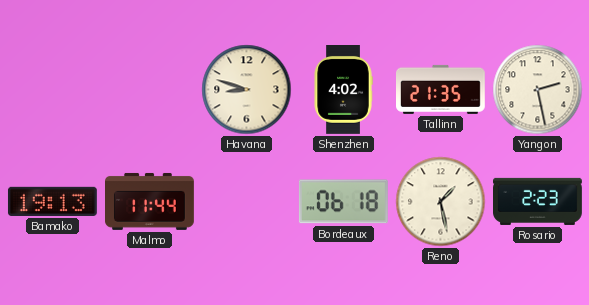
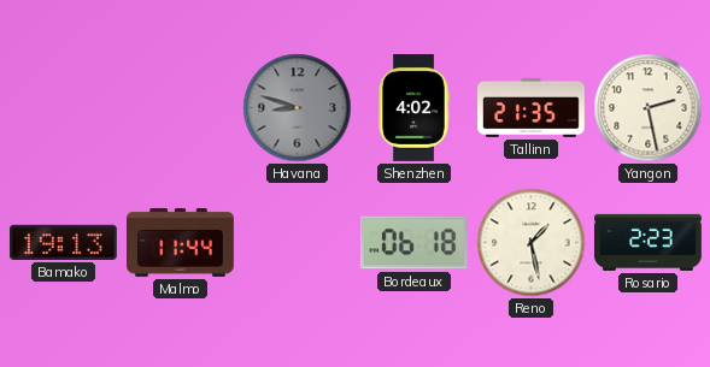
Havana dial: cream -> grey
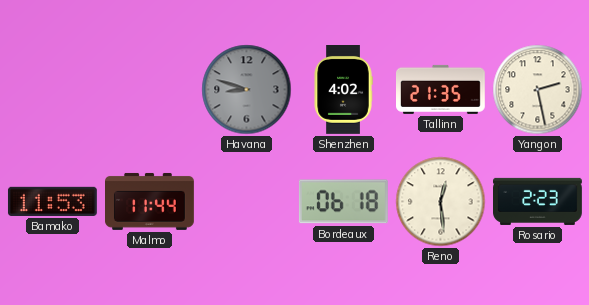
Bamako: 19:13 -> 11:53
Reno: 1:28 -> 12:29
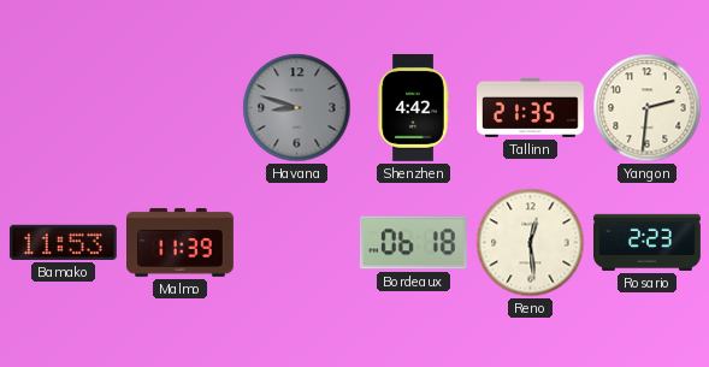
Shenzhen: 4:02 -> 4:42
Yangon: 2:28 -> 2:31
Malmo: 11:44 -> 11:39
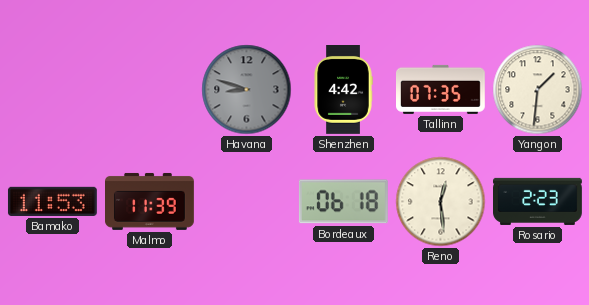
Tallinn: 21:35 -> 07:35
Yangon: 2:31 -> 1:31
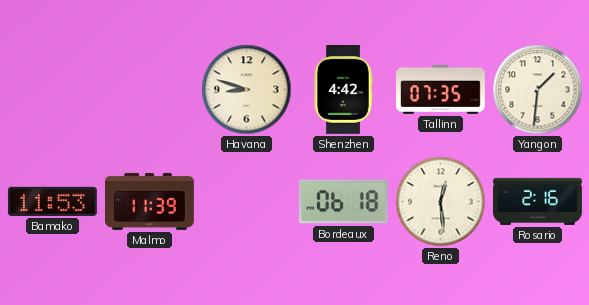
Havana dial: grey -> cream
Rosario: 2:23 -> 2:16
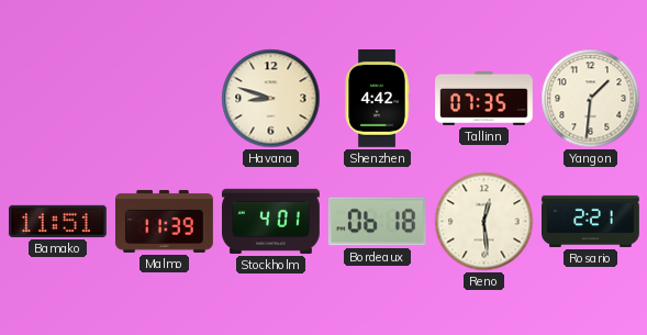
Bamako: 11:53 -> 11:51
Stockholm: none -> 4:01
Rosario: 2:16 -> 2:21
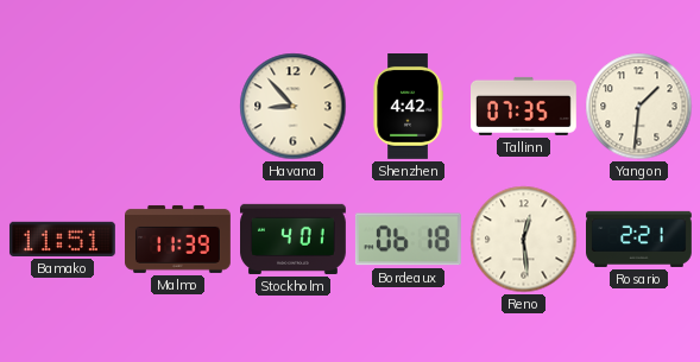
Havana: 8:48 -> 8:53
